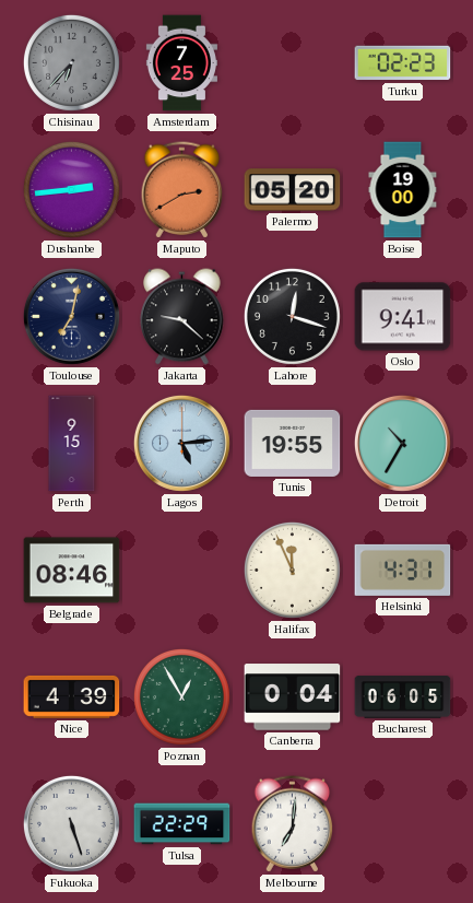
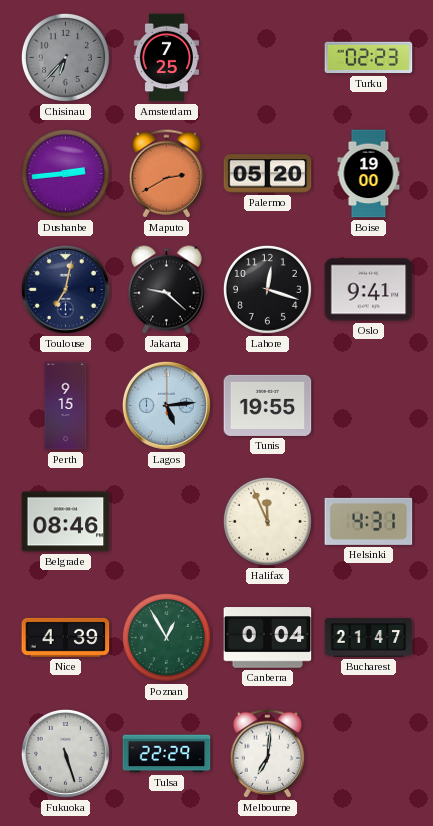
Detroit: 10:35 -> none
Bucharest: 06:05 -> 21:47
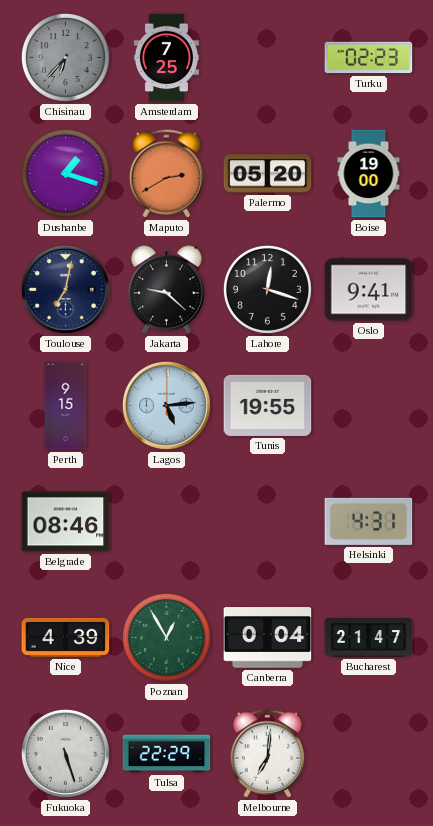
Dushanbe: 2:44 -> 1:18
Halifax: 11:56 -> none
